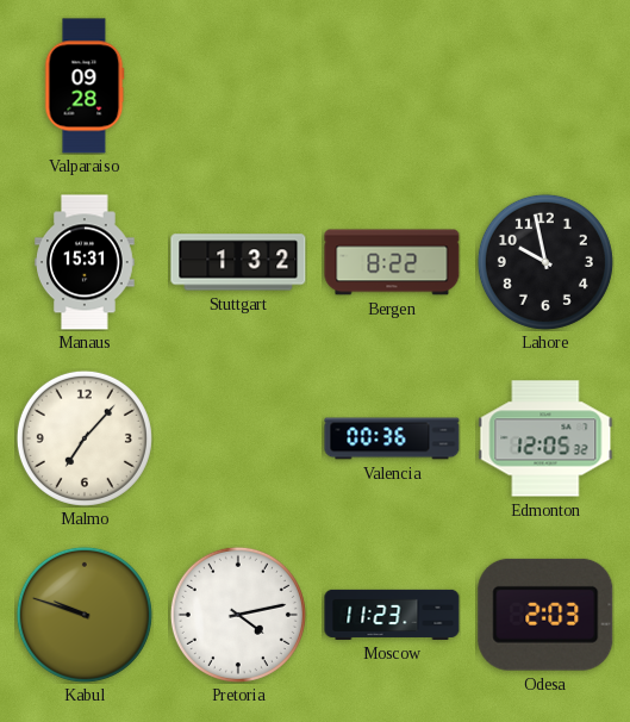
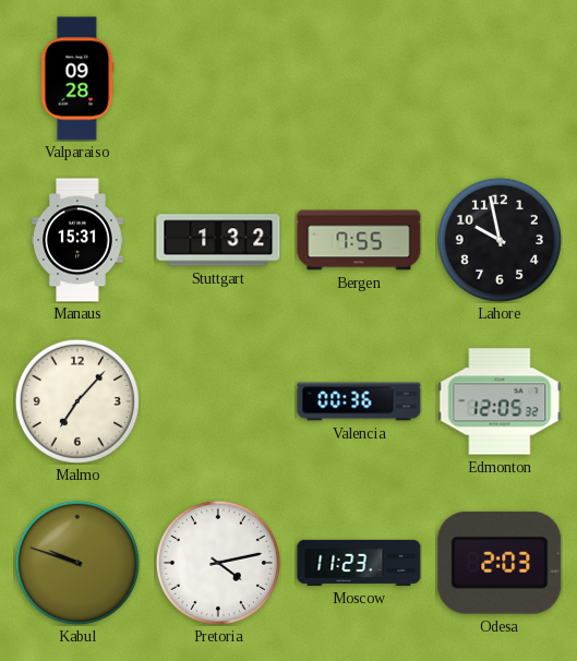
Bergen: 8:22 -> 7:55
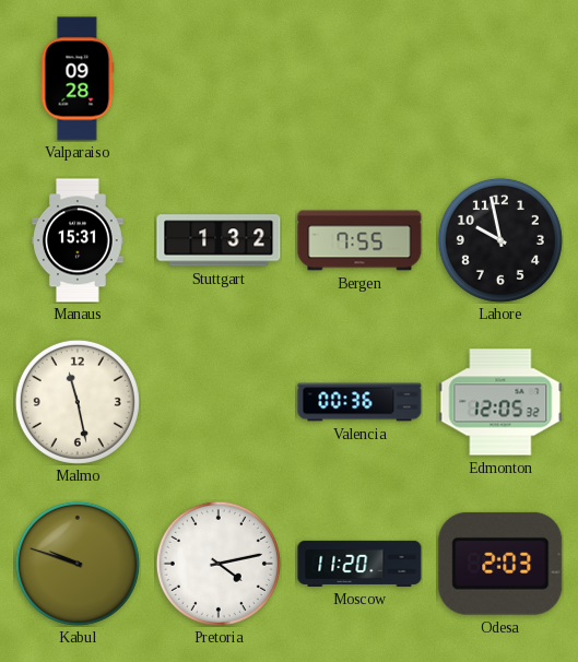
Malmo: 7:07 -> 11:28
Moscow: 11:23 -> 11:20
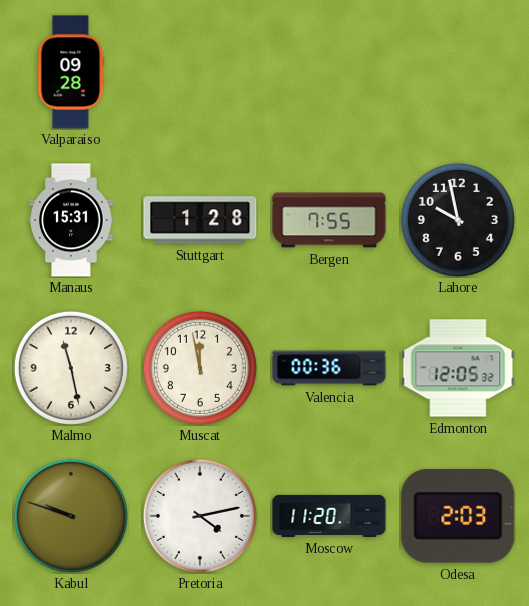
Stuttgart: 1:32 -> 1:28
Muscat: none -> 11:58
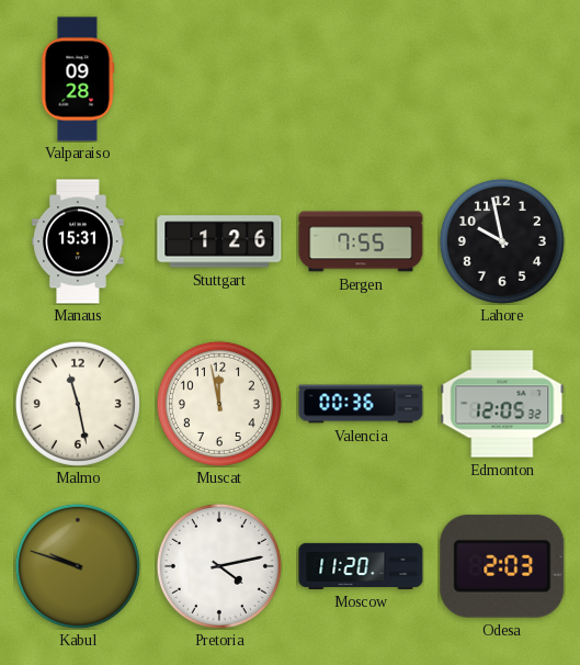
Stuttgart: 1:28 -> 1:26
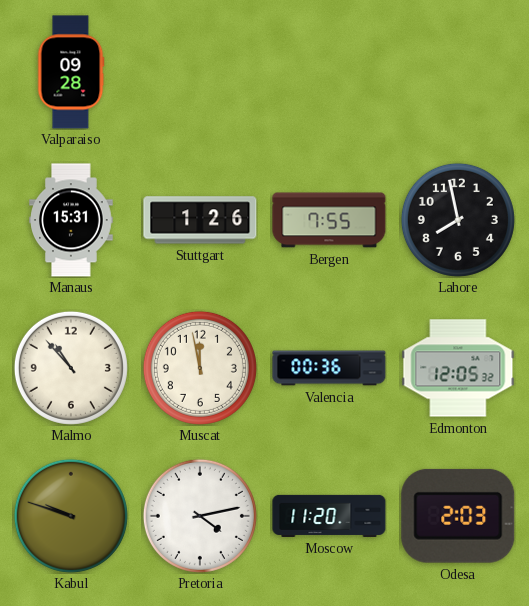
Lahore: 9:58 -> 7:58
Malmo: 11:28 -> 10:53
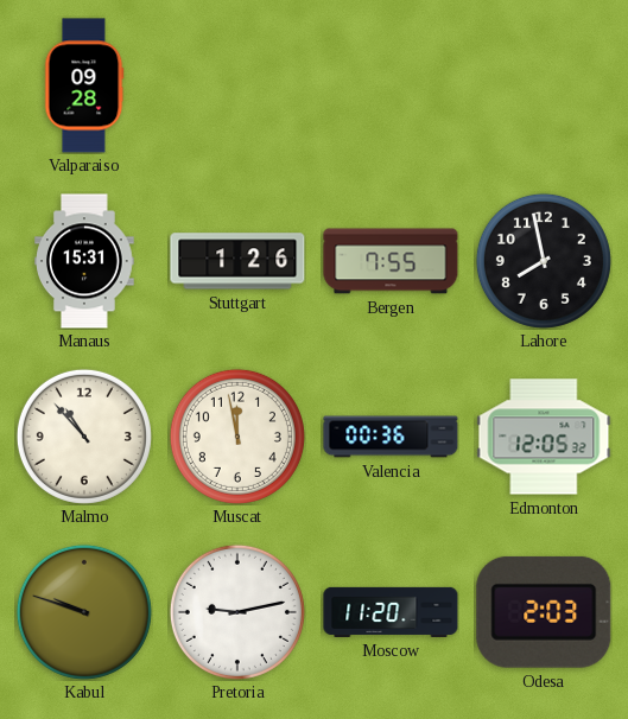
Pretoria: 4:13 -> 9:13
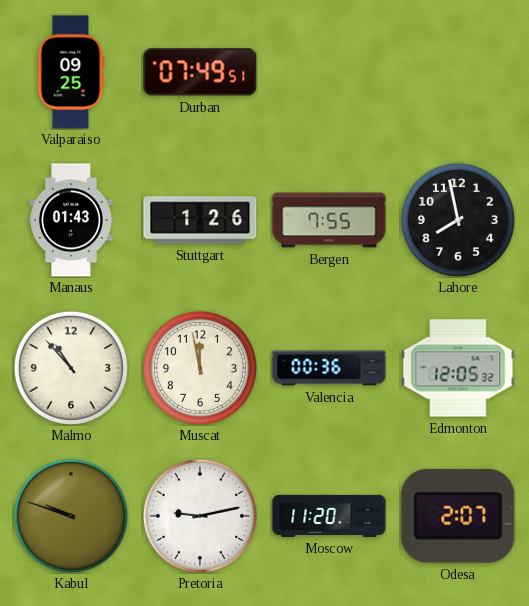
Valparaiso: 09:28 -> 09:25
Durban: none -> 07:49
Manaus: 15:31 -> 01:43
Odesa: 2:03 -> 2:07
